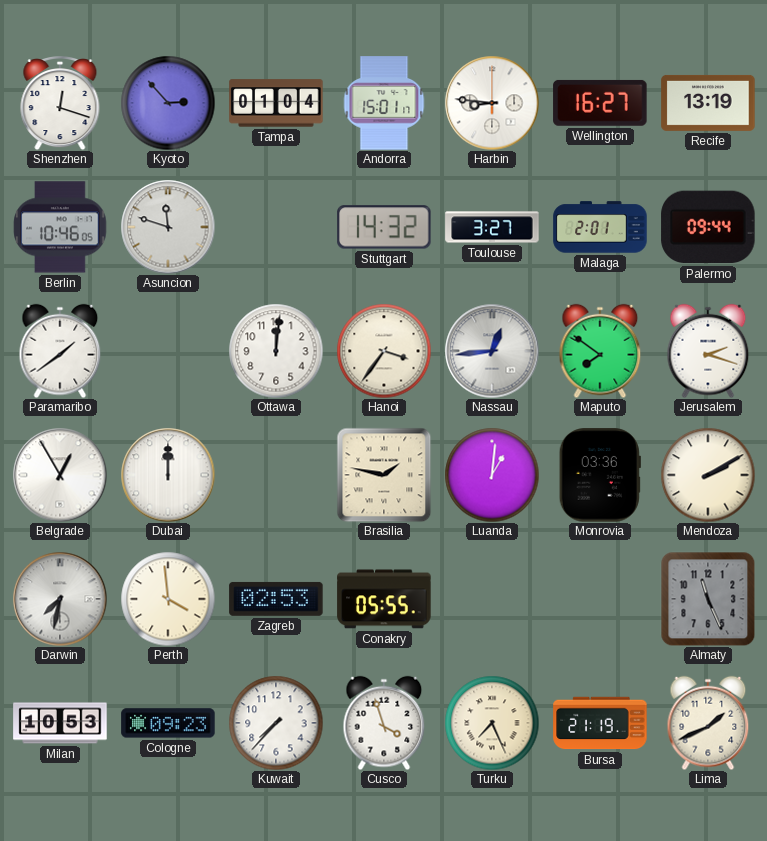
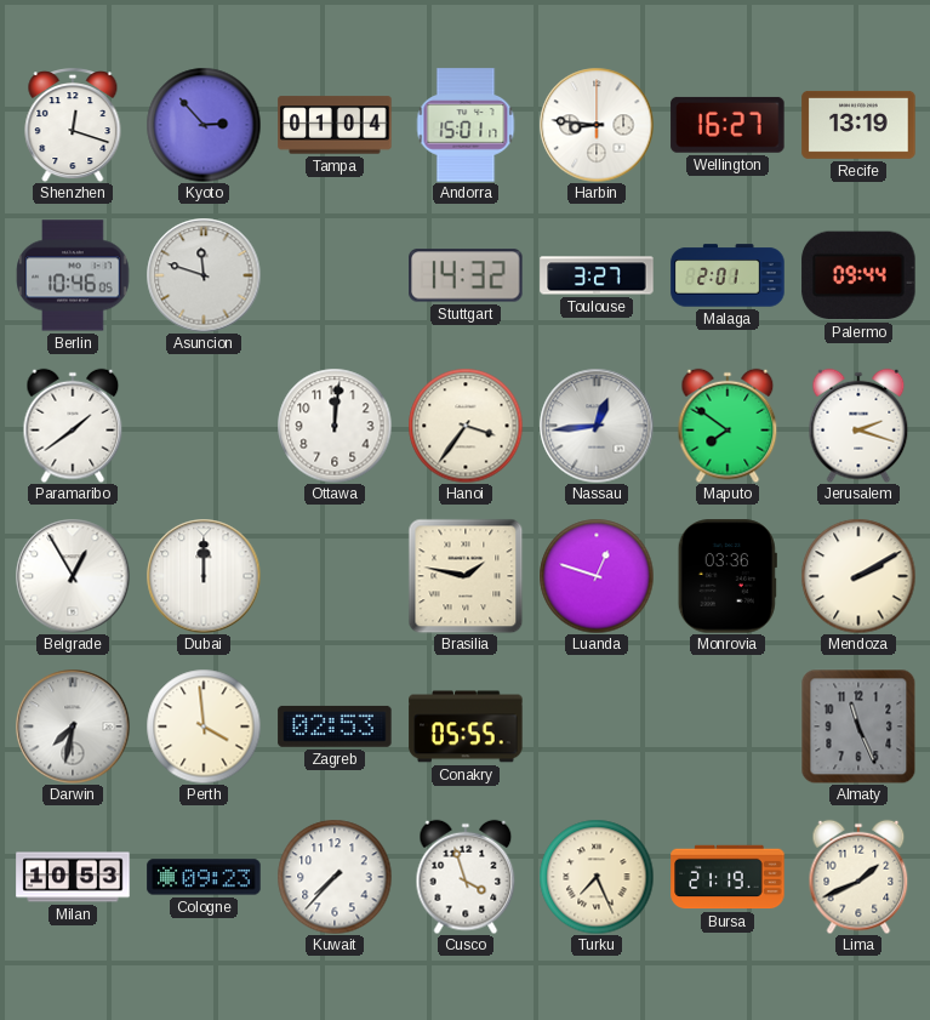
Luanda: 1:01 -> 12:48
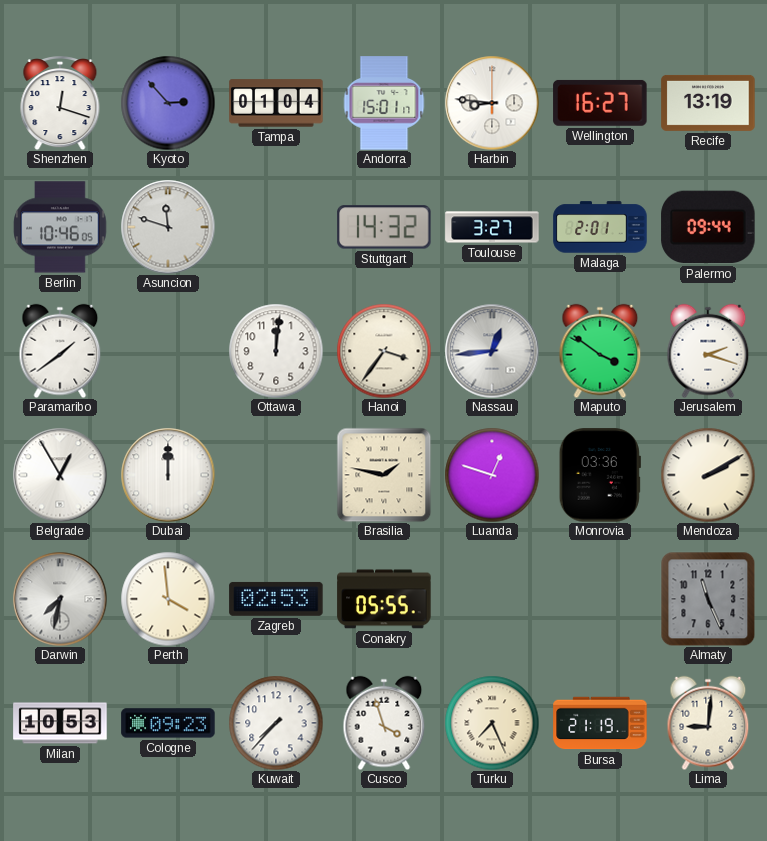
Maputo: 7:51 -> 3:51
Lima: 1:41 -> 9:01
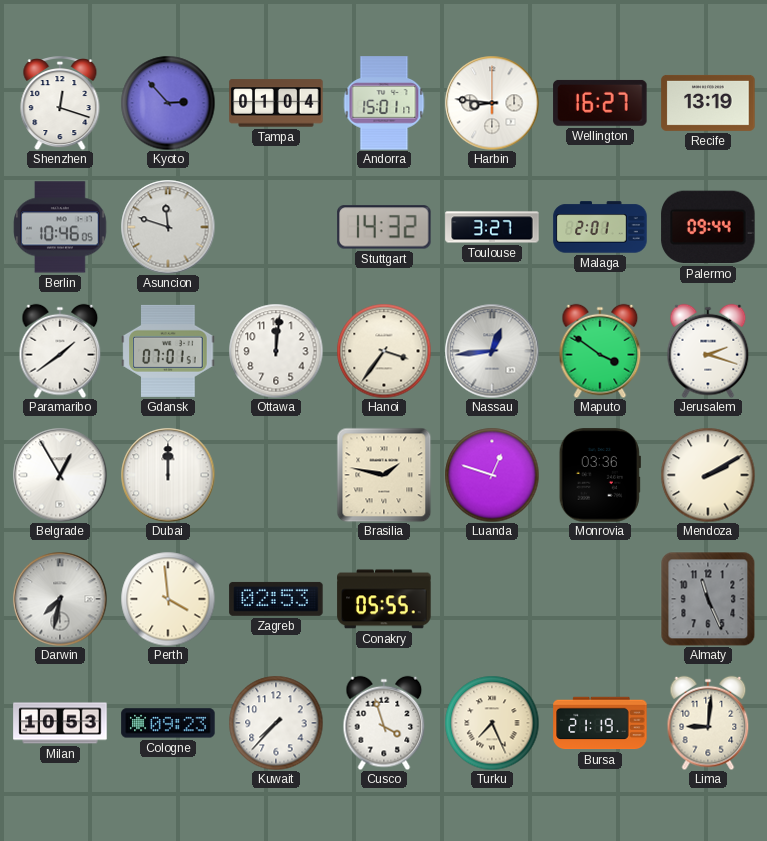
Gdansk: none -> 07:01
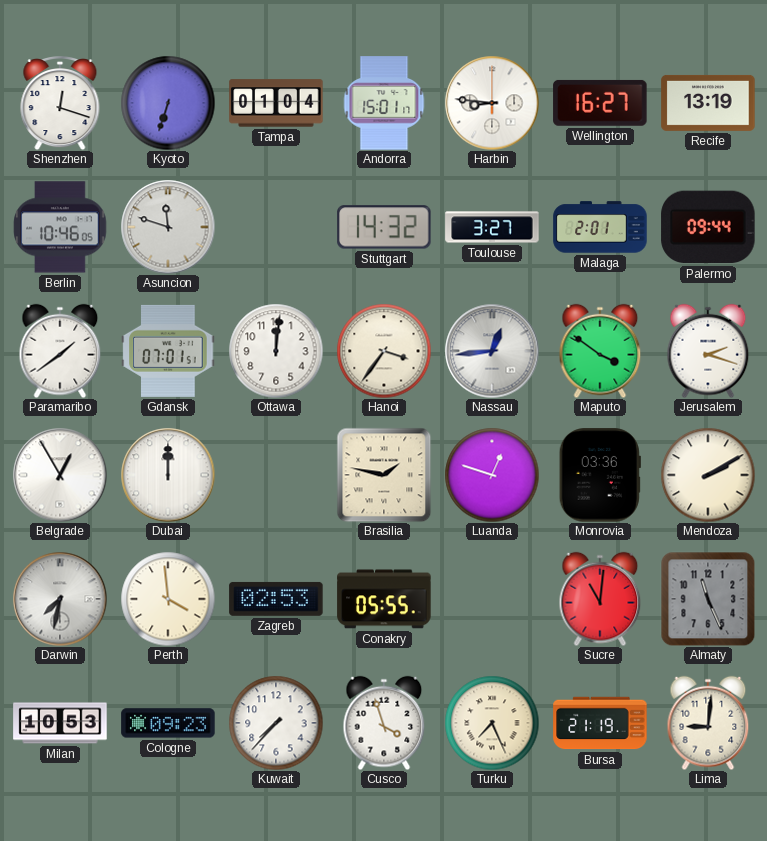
Kyoto: 2:53 -> 6:33
Sucre: none -> 11:01
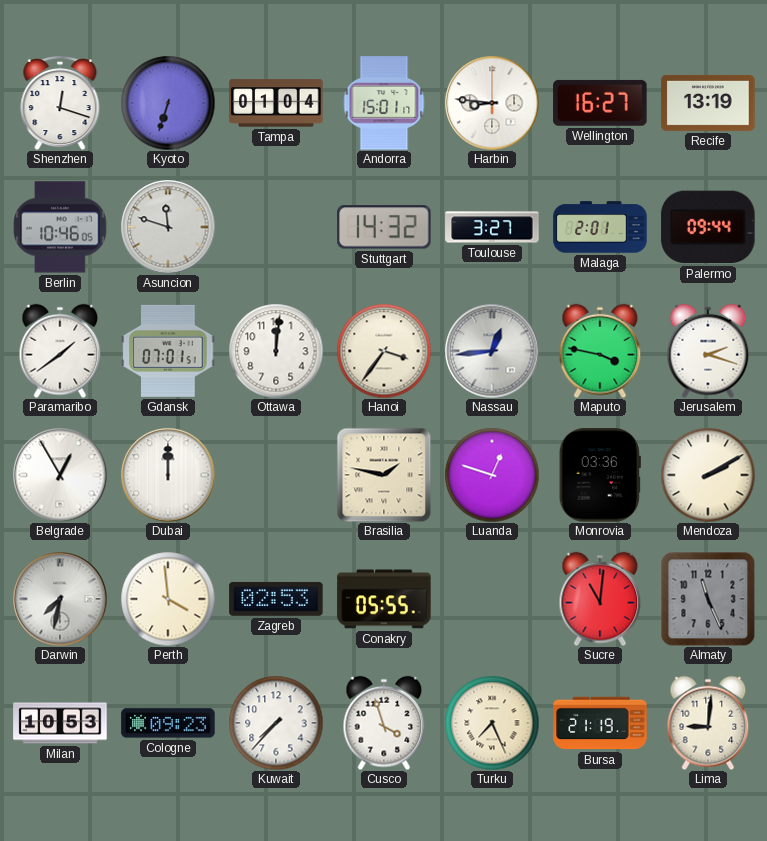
Maputo: 3:51 -> 3:47
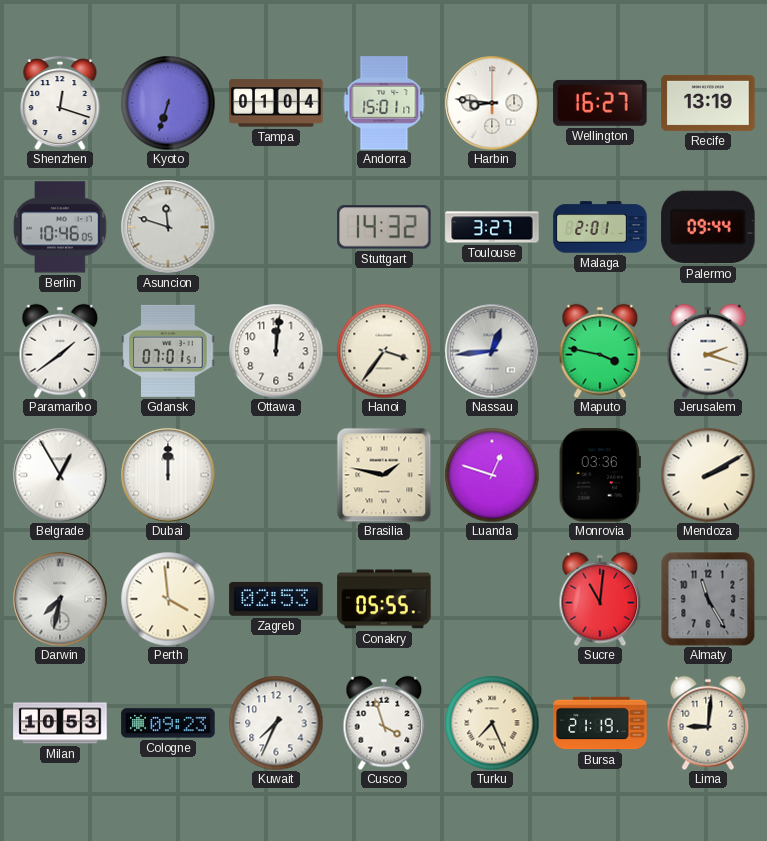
Almaty: 11:26 -> 11:25
Kuwait: 7:37 -> 7:34
